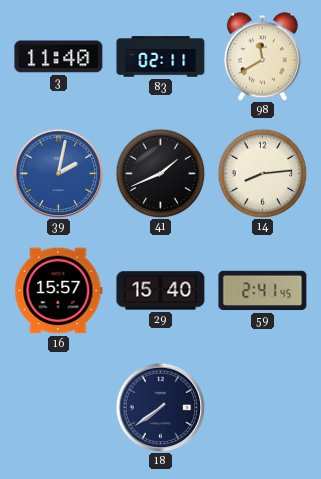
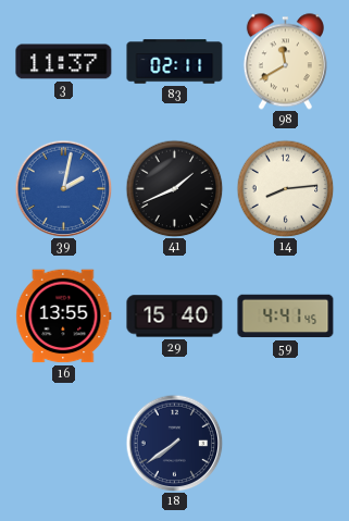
3: 11:40 -> 11:37
16: 15:57 -> 13:55
59: 2:41 -> 4:41
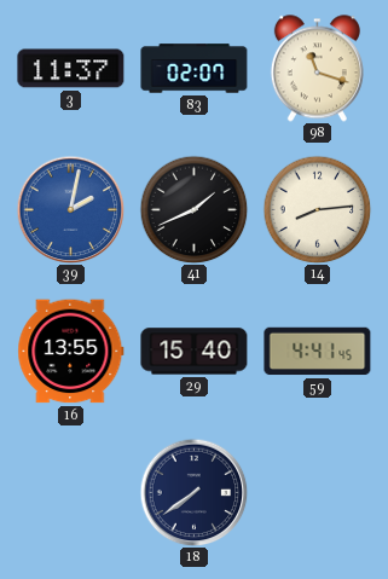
83: 02:11 -> 02:07
98: 11:40 -> 11:18
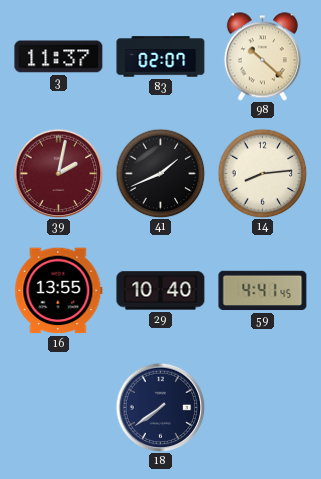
98: 11:18 -> 10:22
39 dial: blue -> burgundy
29: 15:40 -> 10:40
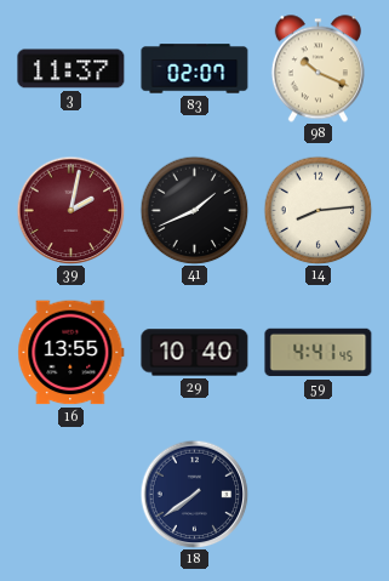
98: 10:22 -> 10:19
